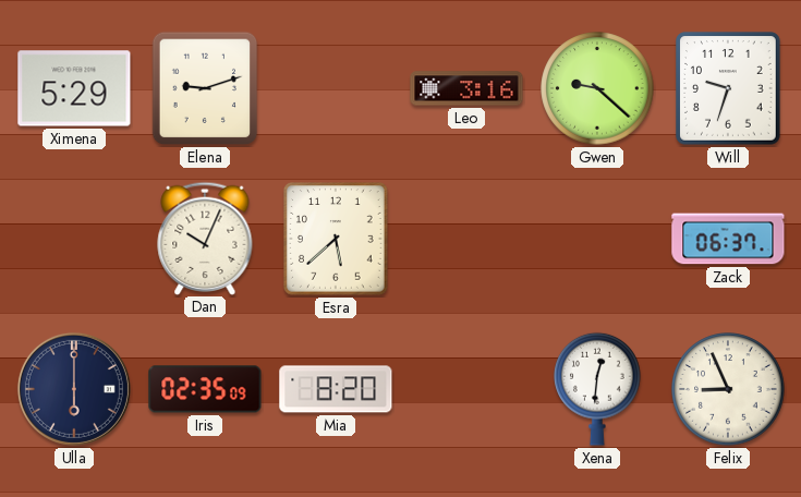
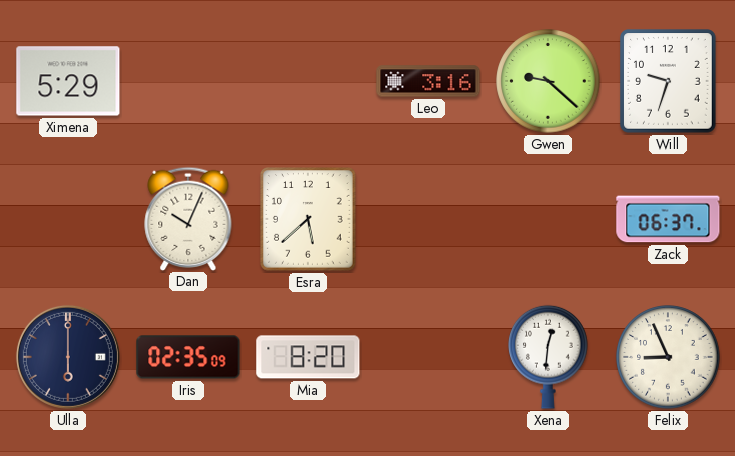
Elena: 9:12 -> none
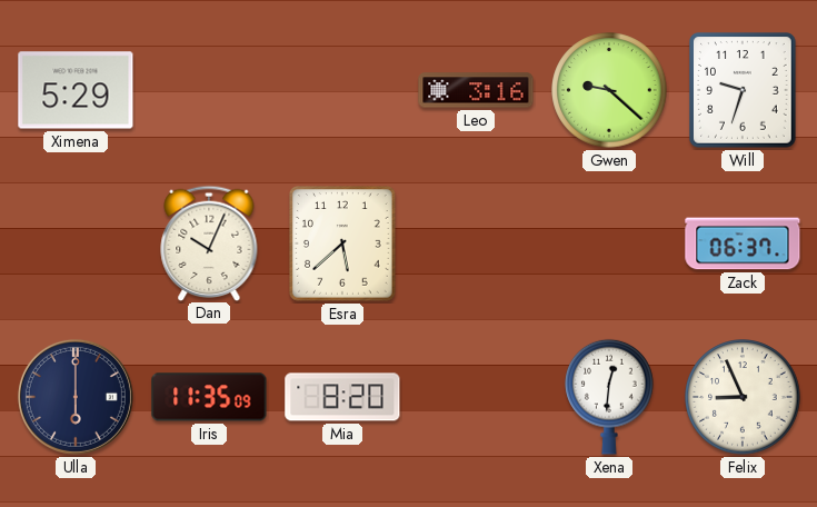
Iris: 02:35 -> 11:35
